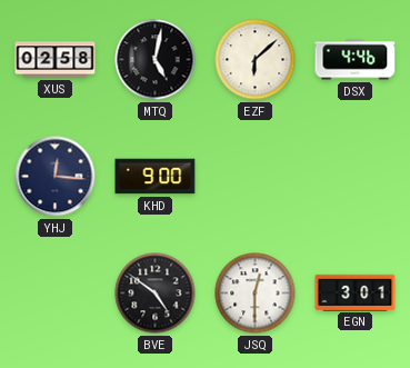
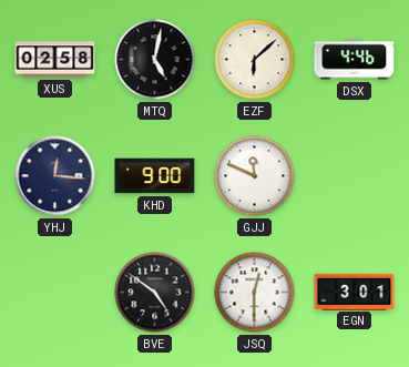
GJJ: none -> 11:49
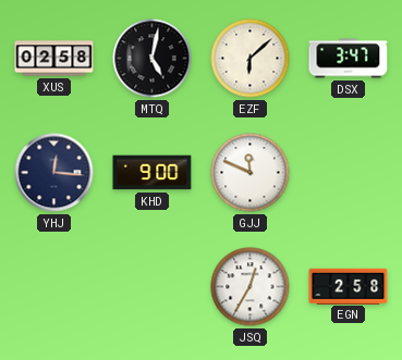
DSX: 4:46 -> 3:47
BVE: 4:51 -> none
JSQ: 12:30 -> 12:35
EGN: 3:01 -> 2:58
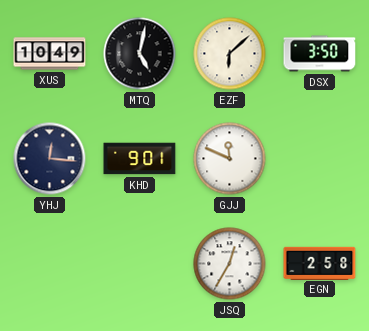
XUS: 02:58 -> 10:49
DSX: 3:47 -> 3:50
KHD: 9:00 -> 9:01
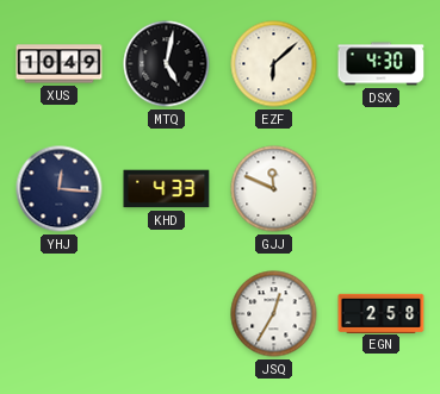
DSX: 3:50 -> 4:30
KHD: 9:01 -> 4:33
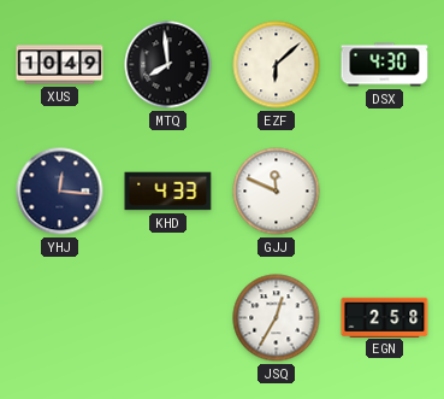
MTQ: 5:02 -> 7:59
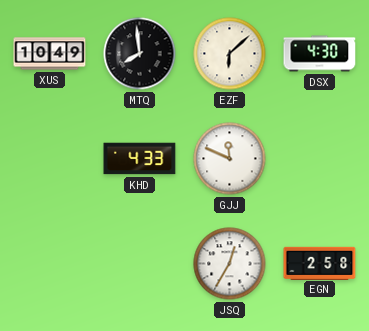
YHJ: 12:16 -> none
